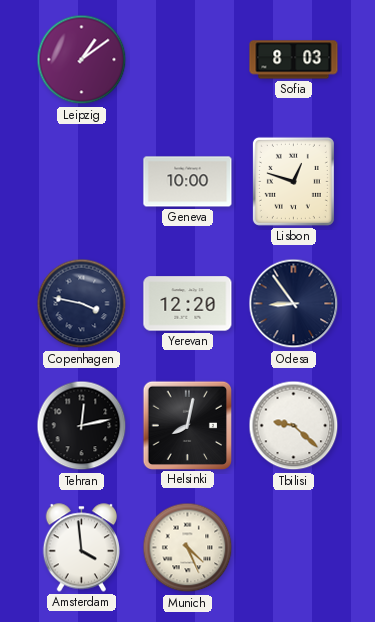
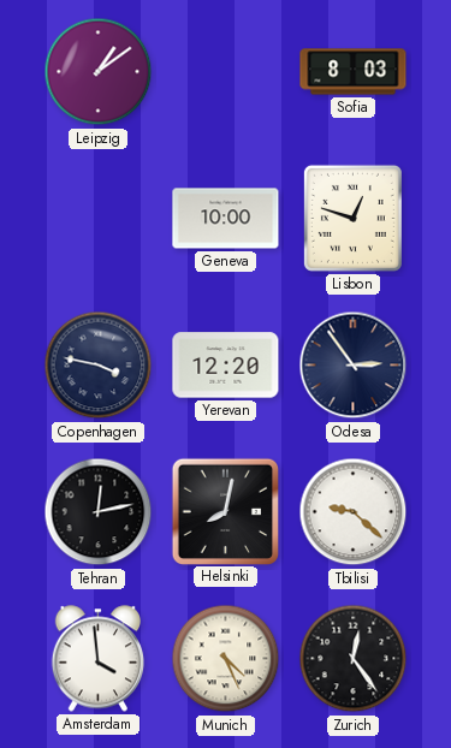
Odesa: 8:54 -> 2:54
Zurich: none -> 12:24
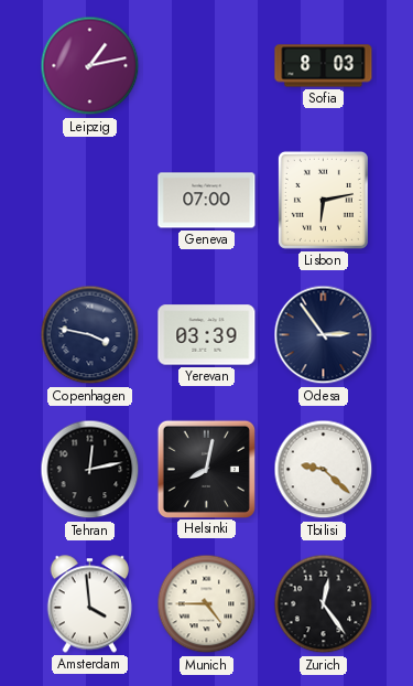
Leipzig: 1:09 -> 1:13
Geneva: 10:00 -> 07:00
Lisbon: 12:48 -> 6:13
Yerevan: 12:20 -> 03:39
Munich: 4:26 -> 4:45
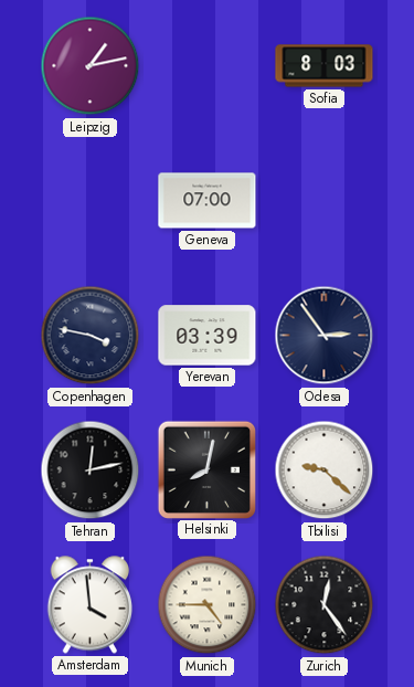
Lisbon: 6:13 -> none
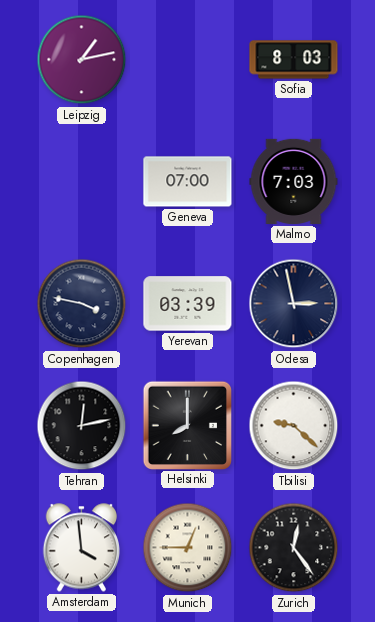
Malmo: none -> 7:03
Odesa: 2:54 -> 2:58
Helsinki: 8:02 -> 8:00
Munich: 4:45 -> 12:45
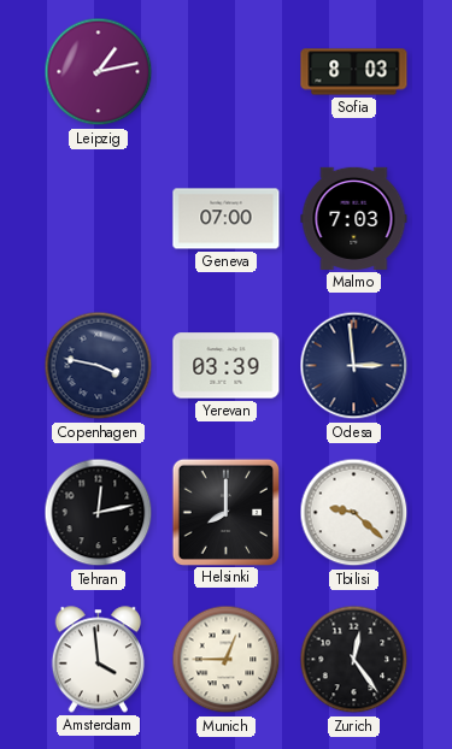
Odesa: 2:58 -> 2:59
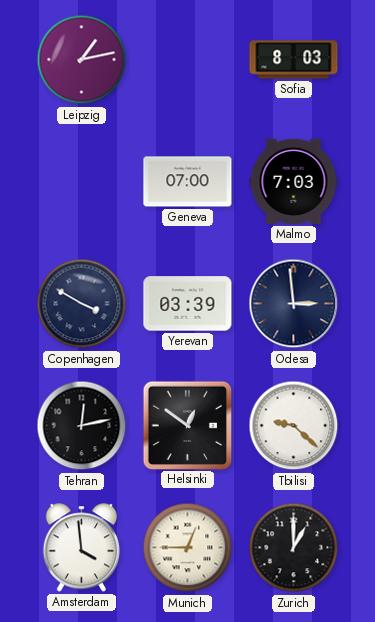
Copenhagen: 3:47 -> 3:50
Helsinki: 8:00 -> 12:51
Zurich: 12:24 -> 1:00
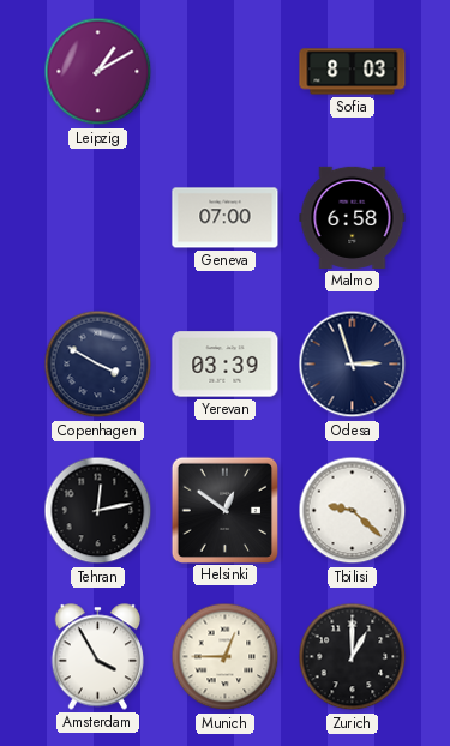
Leipzig: 1:13 -> 1:10
Malmo: 7:03 -> 6:58
Odesa: 2:59 -> 2:57
Amsterdam: 3:59 -> 3:55
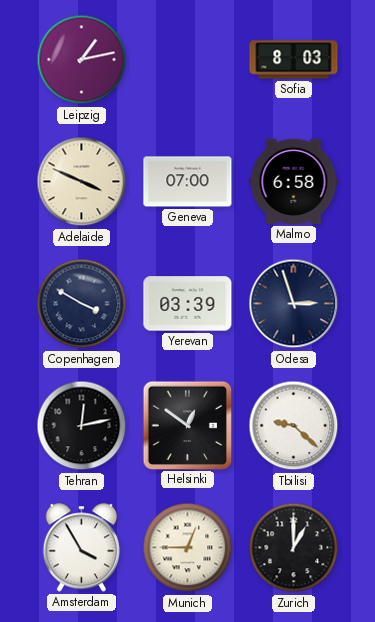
Leipzig: 1:10 -> 1:13
Adelaide: none -> 3:49
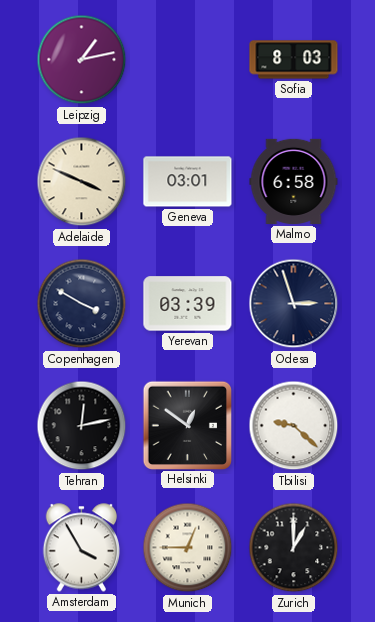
Geneva: 07:00 -> 03:01
